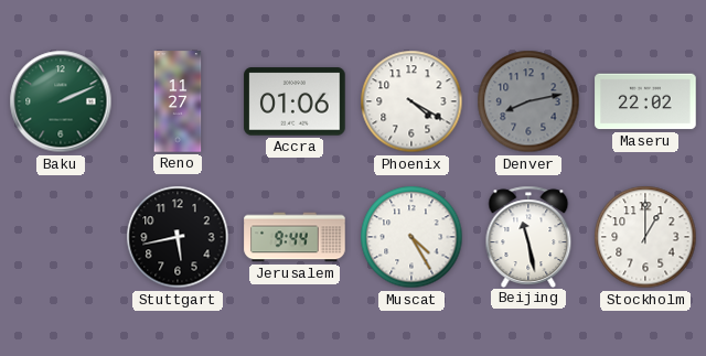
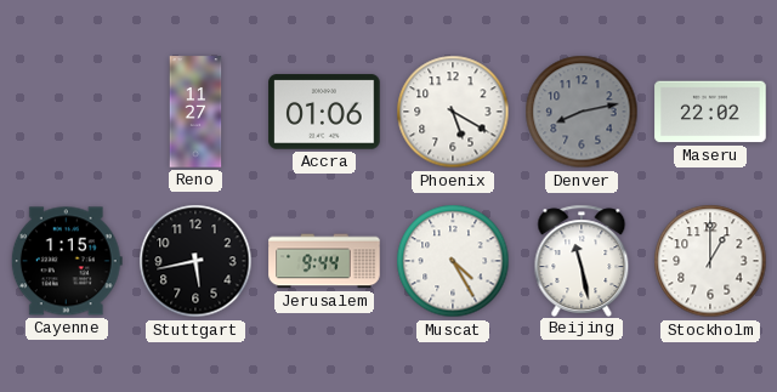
Baku: 2:11 -> none
Phoenix: 4:20 -> 5:20
Cayenne: none -> 1:15
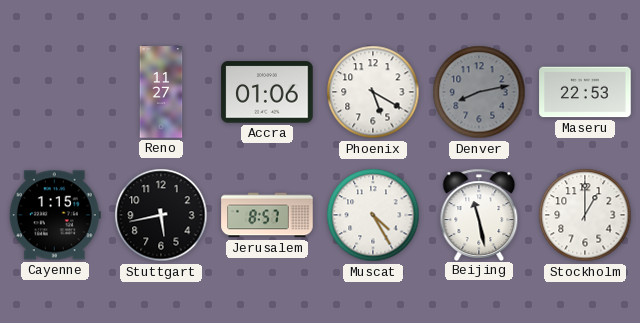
Maseru: 22:02 -> 22:53
Jerusalem: 9:44 -> 8:57
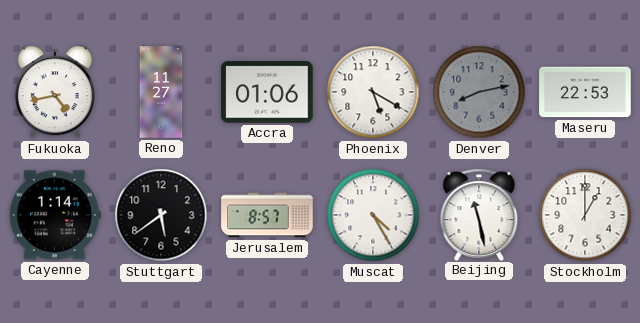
Fukuoka: none -> 4:43
Cayenne: 1:15 -> 1:14
Stuttgart: 5:43 -> 5:39
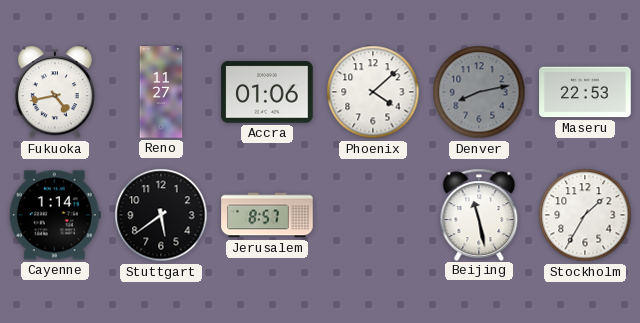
Phoenix: 5:20 -> 4:08
Muscat: 4:25 -> none
Stockholm: 1:00 -> 1:35
